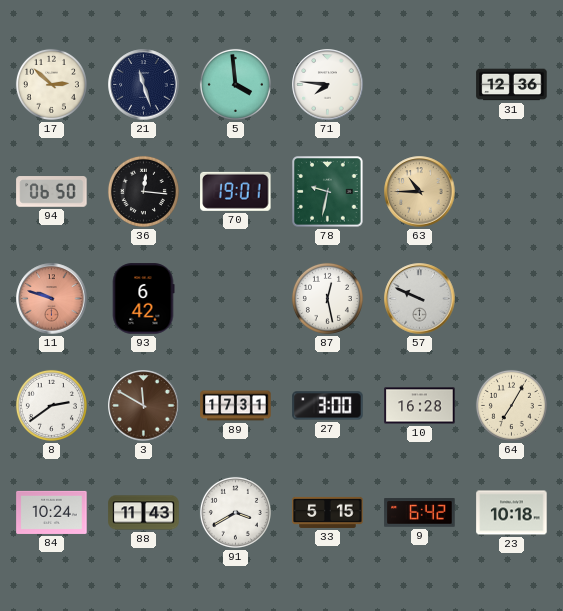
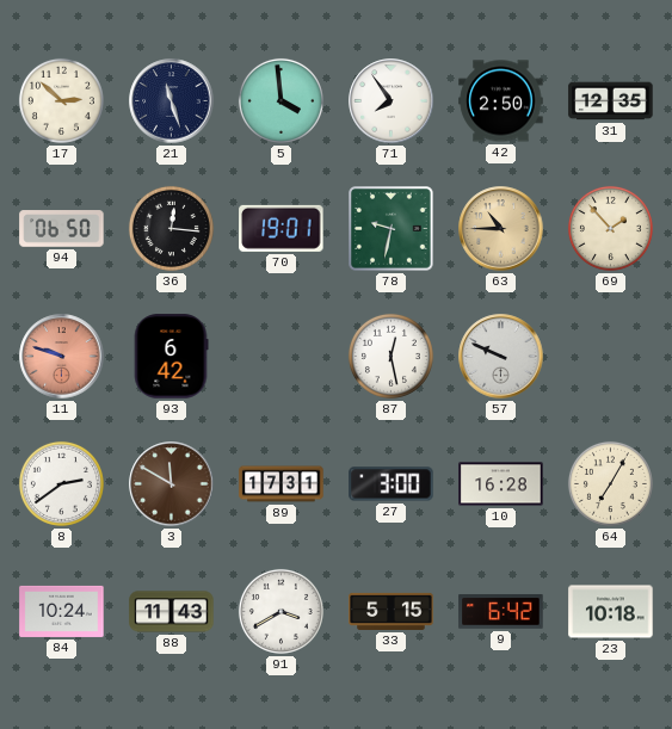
71: 7:46 -> 7:54
42: none -> 2:50
31: 12:36 -> 12:35
69: none -> 1:53
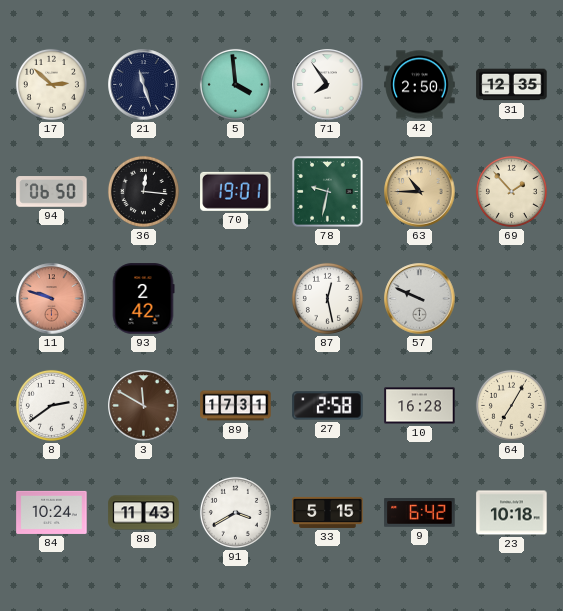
93: 6:42 -> 2:42
27: 3:00 -> 2:58
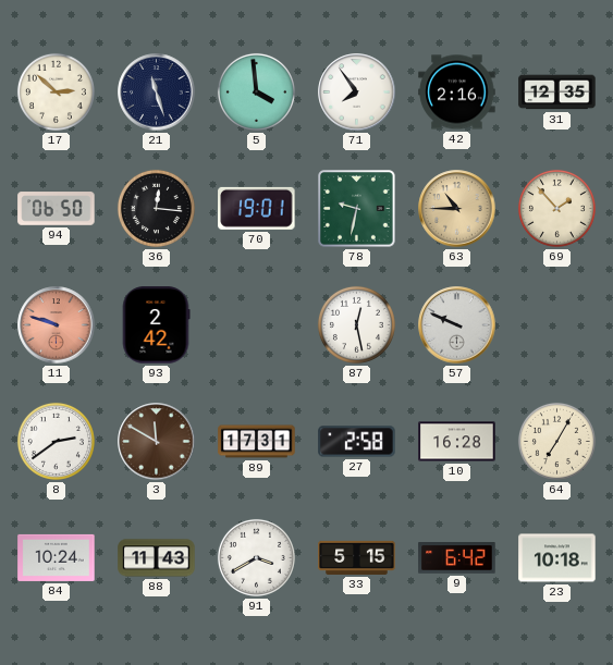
42: 2:50 -> 2:16
